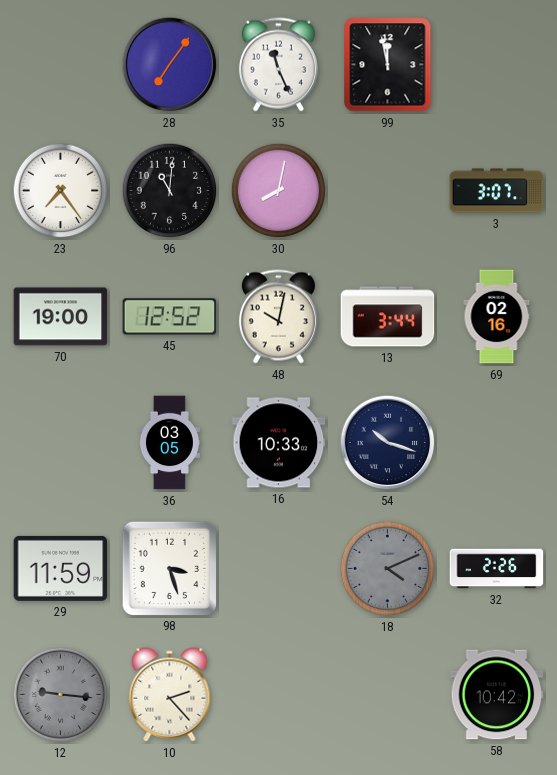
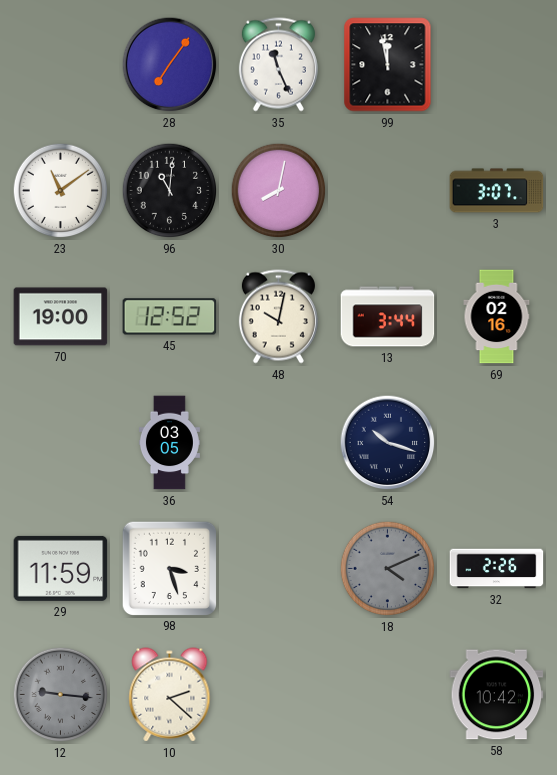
23: 7:24 -> 11:09
16: 10:33 -> none
10: 2:23 -> 2:22
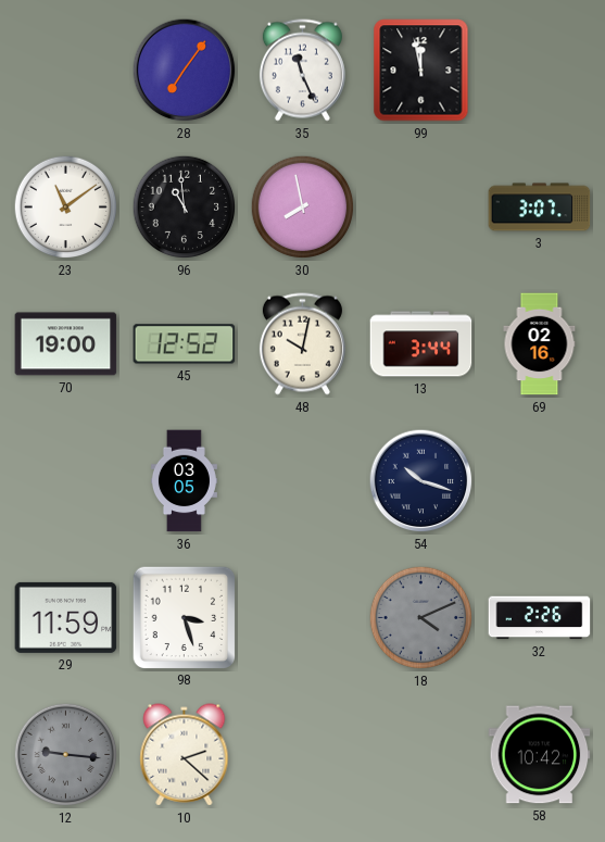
96: 11:01 -> 10:59
30: 8:02 -> 7:58
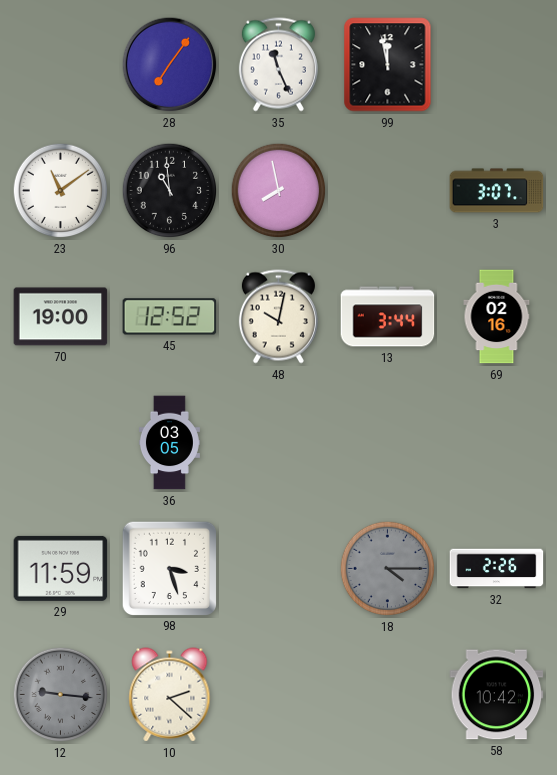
54: 10:18 -> none
18: 4:11 -> 4:15
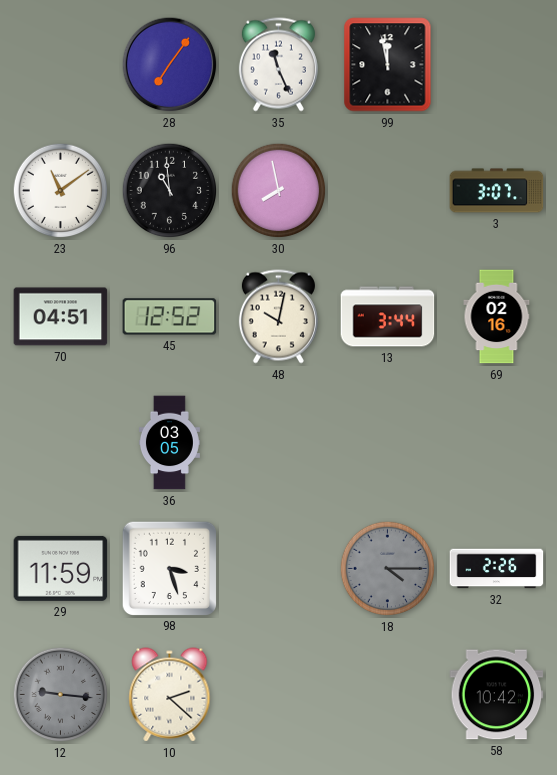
70: 19:00 -> 04:51
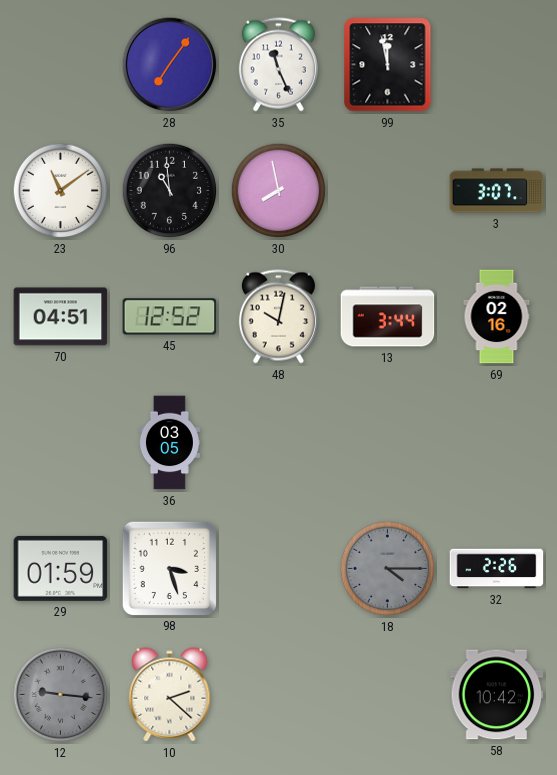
29: 11:59 -> 01:59
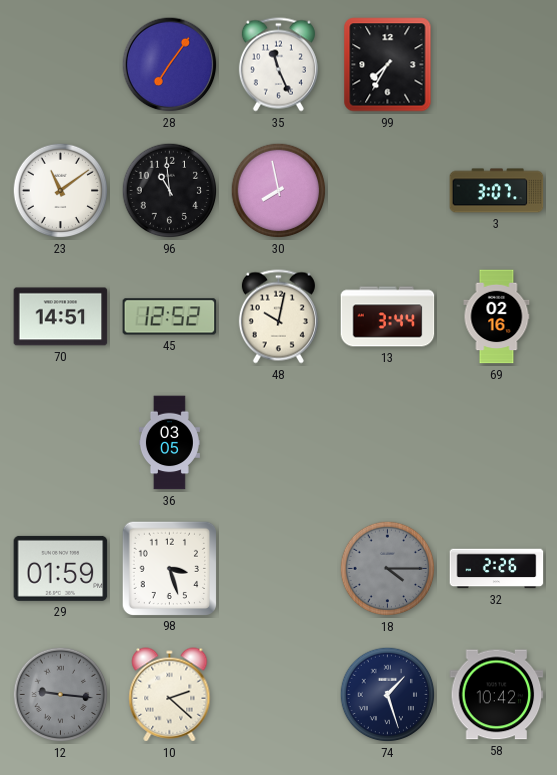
99: 11:58 -> 7:35
70: 04:51 -> 14:51
74: none -> 1:27
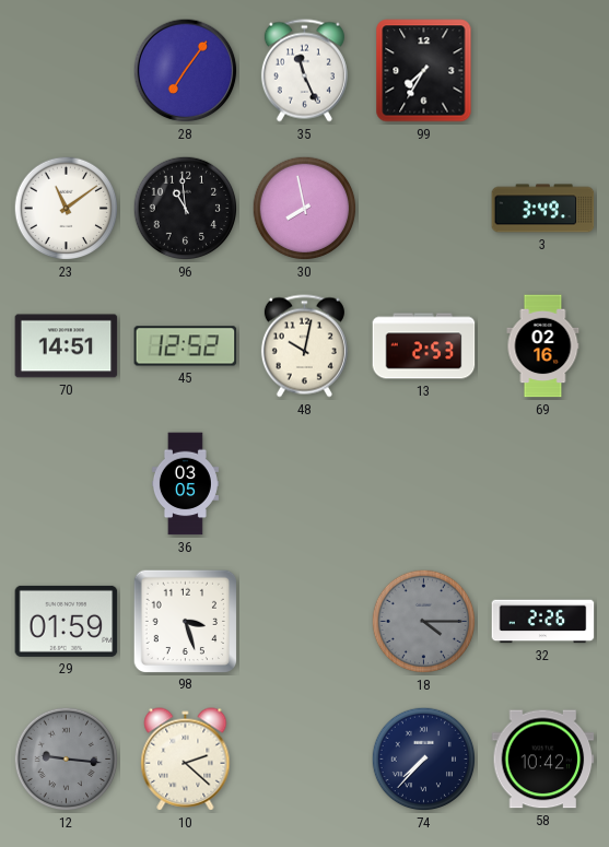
3: 3:07 -> 3:49
13: 3:44 -> 2:53
74: 1:27 -> 7:37
